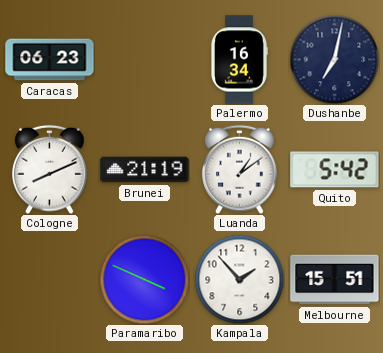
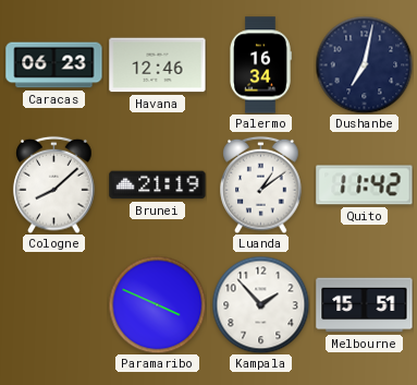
Havana: none -> 12:46
Cologne: 8:11 -> 8:08
Quito: 5:42 -> 11:42
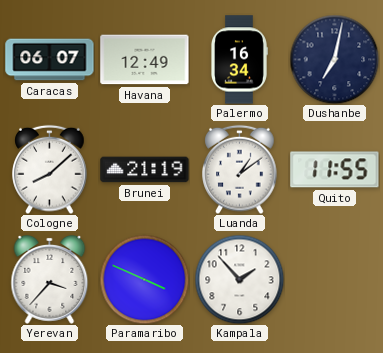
Caracas: 06:23 -> 06:07
Havana: 12:46 -> 12:49
Quito: 11:42 -> 11:55
Yerevan: none -> 3:37
Melbourne: 15:51 -> none
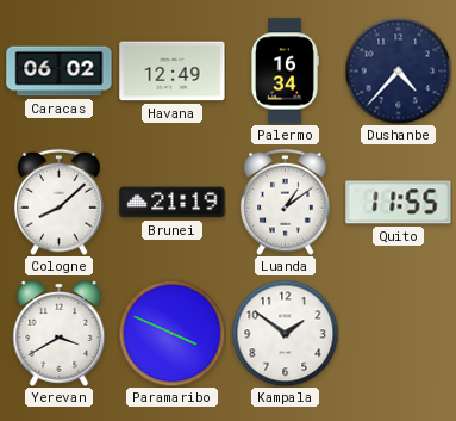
Caracas: 06:07 -> 06:02
Dushanbe: 7:02 -> 4:37
Yerevan: 3:37 -> 3:40
Kampala: 1:53 -> 1:51
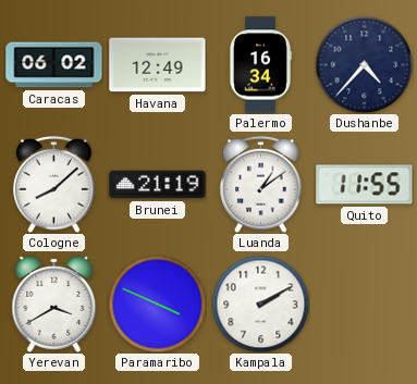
Kampala: 1:51 -> 2:10
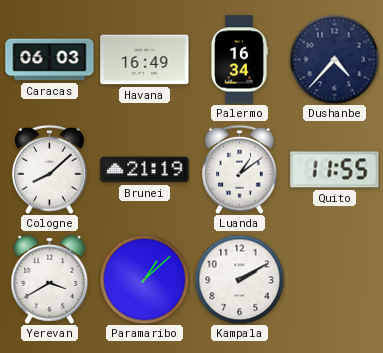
Caracas: 06:02 -> 06:03
Havana: 12:49 -> 16:49
Paramaribo: 3:49 -> 1:08
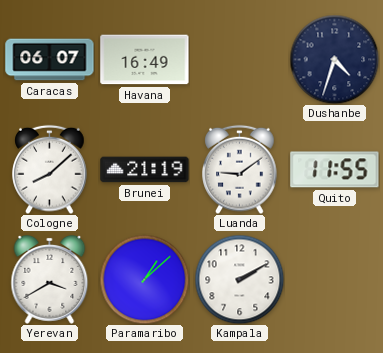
Caracas: 06:03 -> 06:07
Palermo: 16:34 -> none
Dushanbe: 4:37 -> 4:33
Luanda: 1:09 -> 9:09
